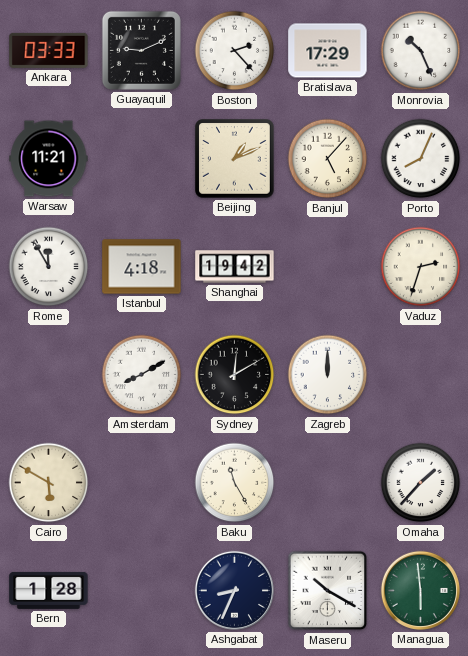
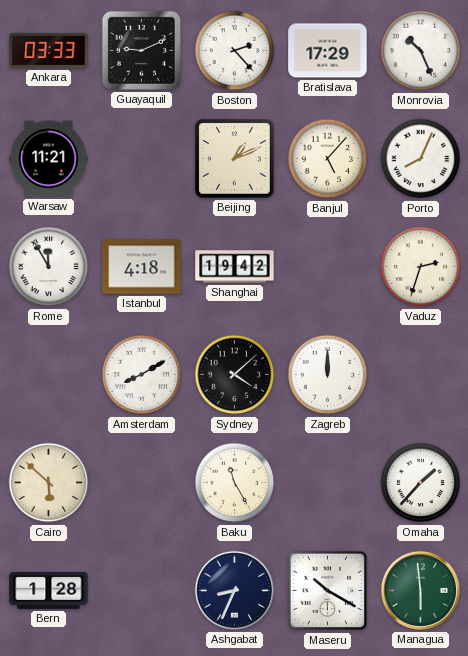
Sydney: 12:10 -> 4:08
Cairo: 5:50 -> 5:52
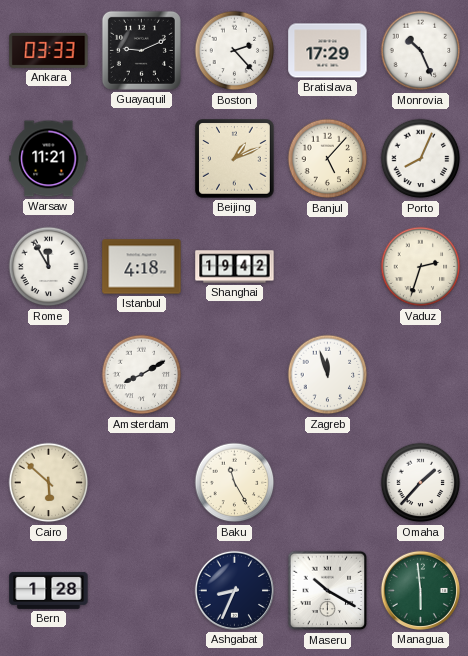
Sydney: 4:08 -> none
Zagreb: 12:00 -> 11:57
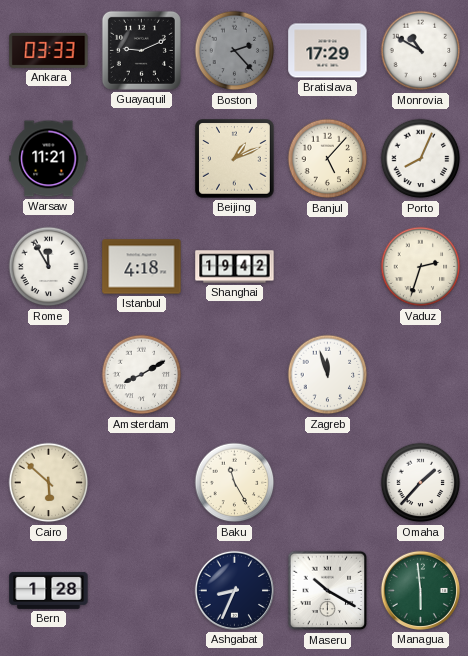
Boston dial: white -> grey
Monrovia: 10:26 -> 10:50
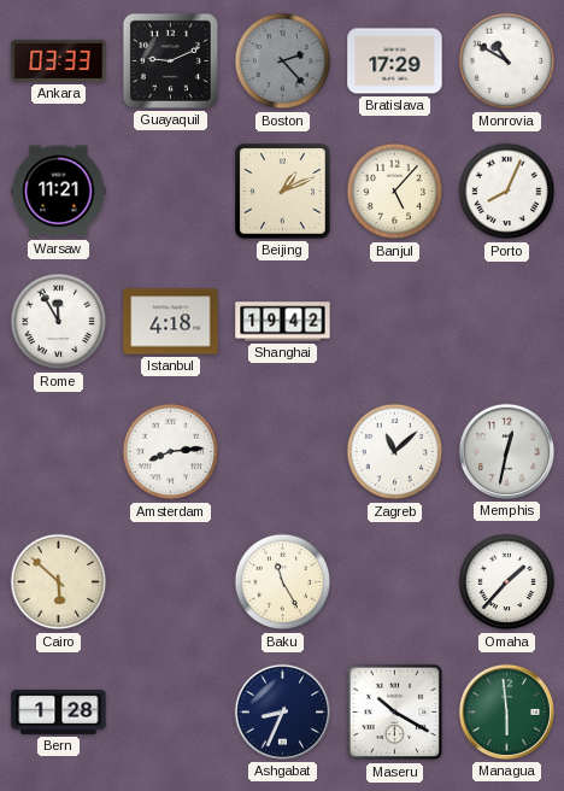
Vaduz: 2:33 -> none
Amsterdam: 8:10 -> 8:14
Zagreb: 11:57 -> 11:08
Memphis: none -> 12:32
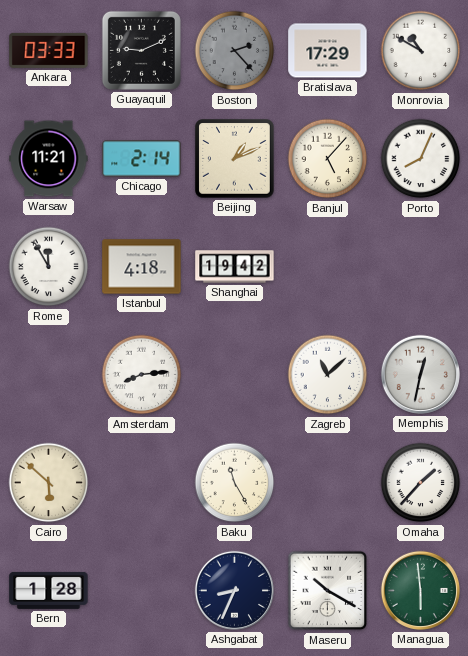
Chicago: none -> 2:14
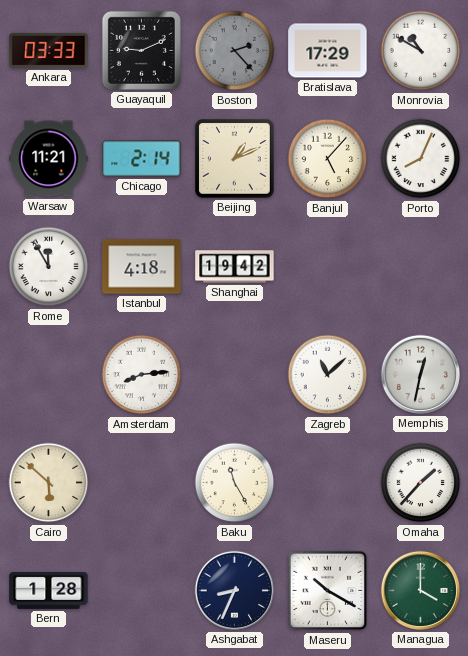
Managua: 5:59 -> 4:00
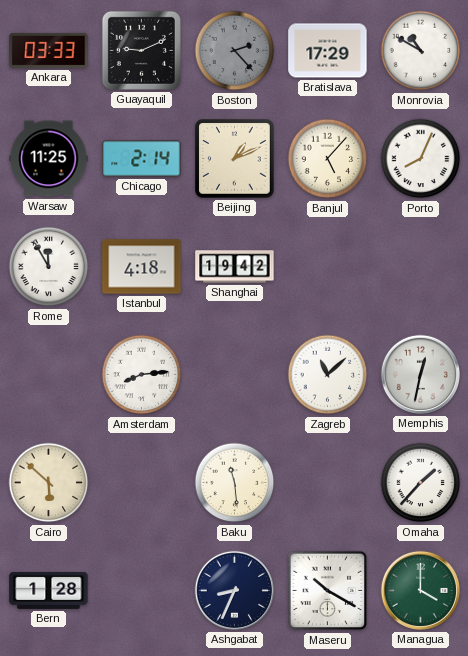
Warsaw: 11:21 -> 11:25
Baku: 11:25 -> 11:29
